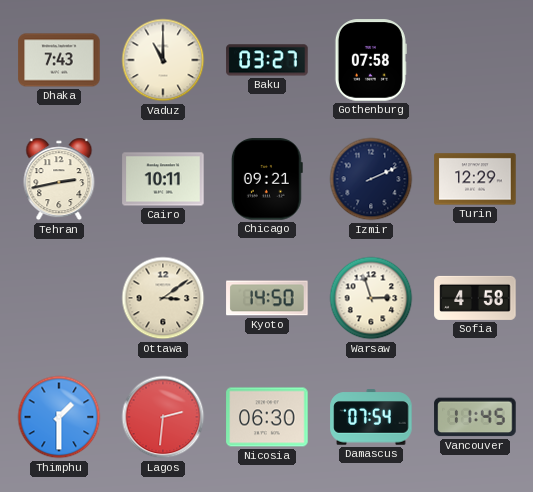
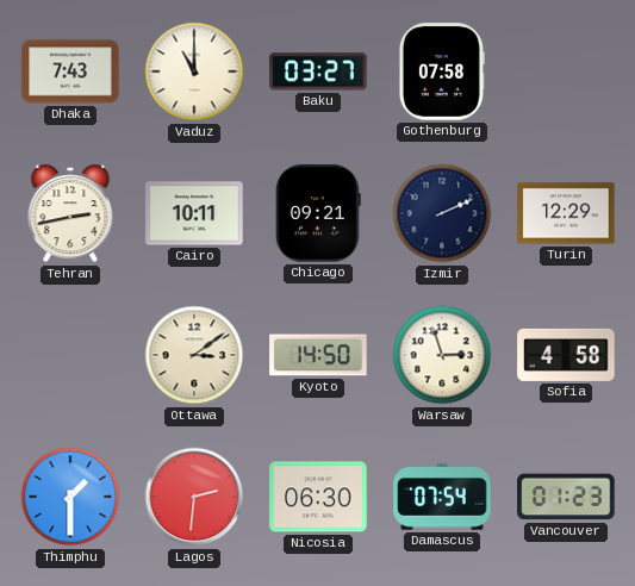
Vancouver: 11:45 -> 01:23
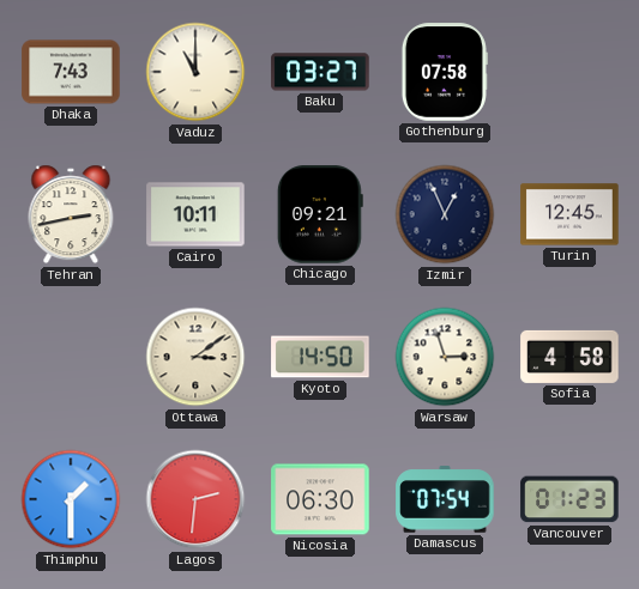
Izmir: 2:11 -> 12:56
Turin: 12:29 -> 12:45
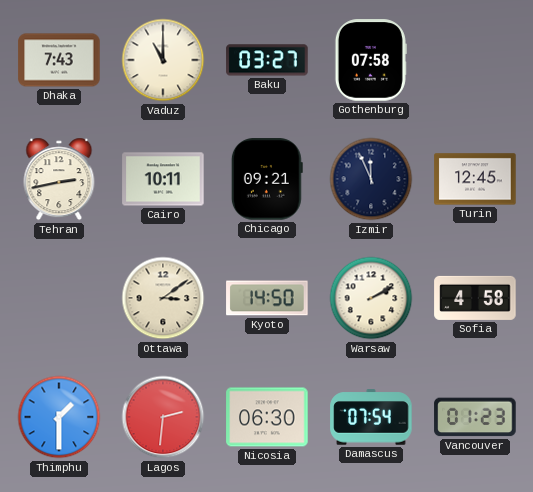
Izmir: 12:56 -> 11:56
Warsaw: 2:57 -> 2:10
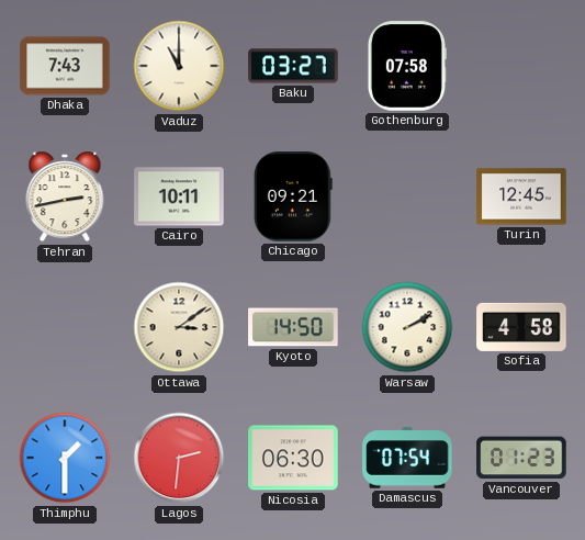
Izmir: 11:56 -> none
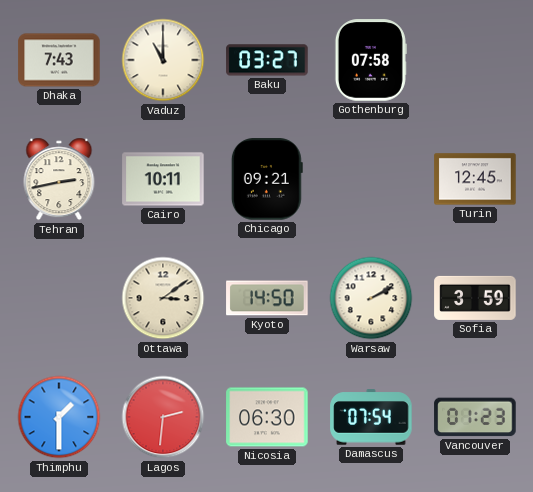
Sofia: 4:58 -> 3:59
